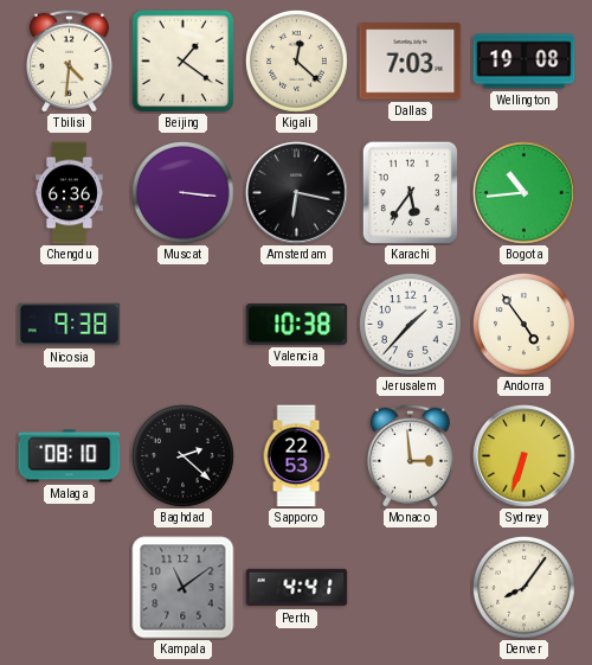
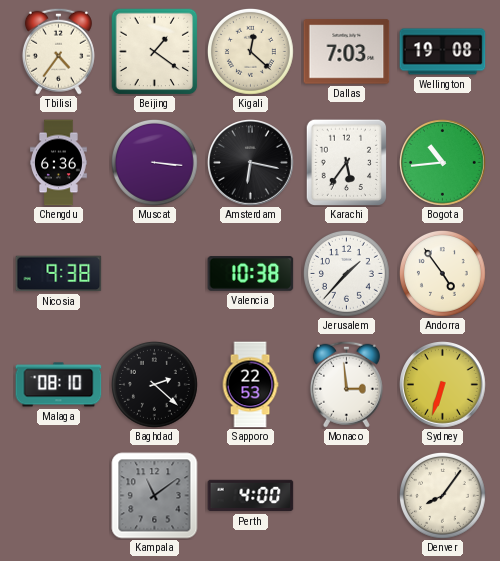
Tbilisi: 4:31 -> 4:36
Perth: 4:41 -> 4:00
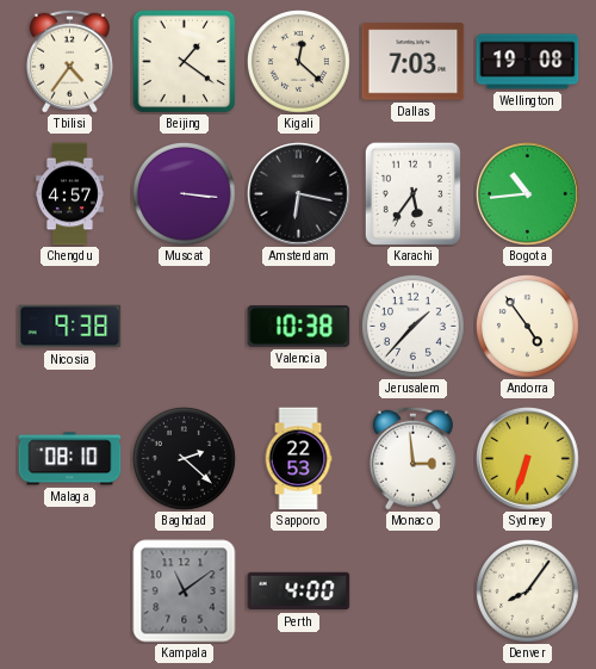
Chengdu: 6:36 -> 4:57
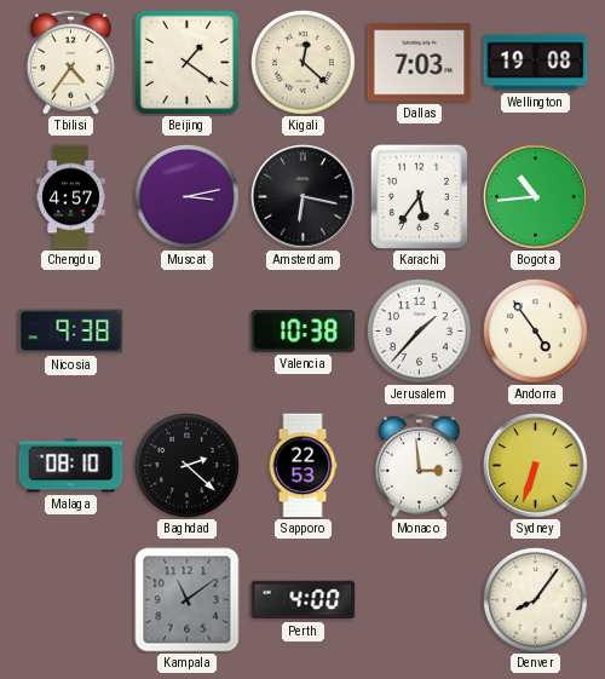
Muscat: 3:16 -> 3:13
